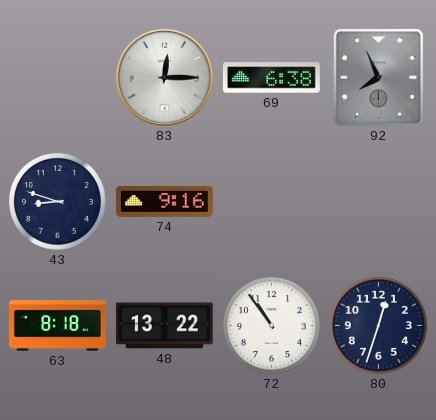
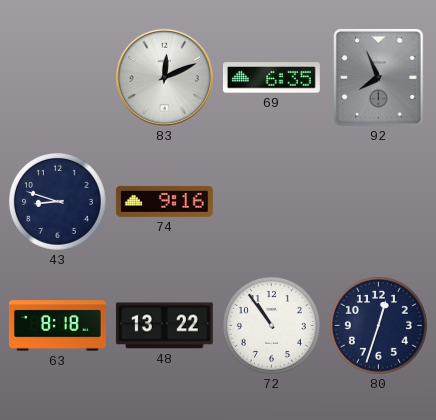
83: 12:15 -> 12:11
69: 6:38 -> 6:35
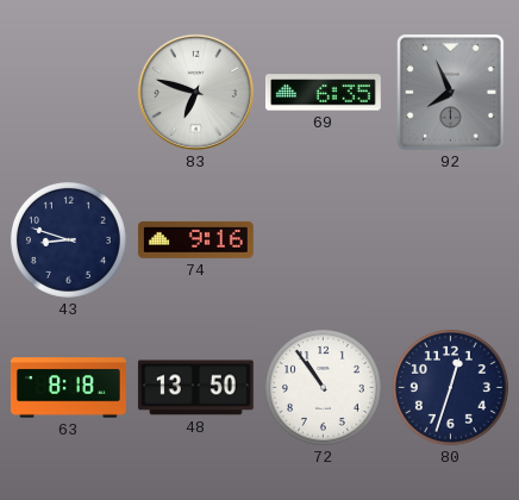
83: 12:11 -> 6:48
48: 13:22 -> 13:50
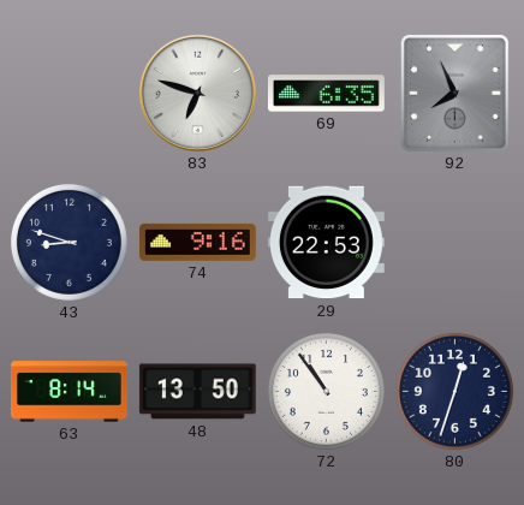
29: none -> 22:53
63: 8:18 -> 8:14
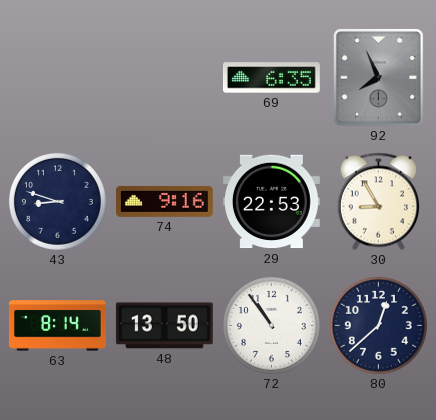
83: 6:48 -> none
30: none -> 8:55
80: 12:33 -> 12:38
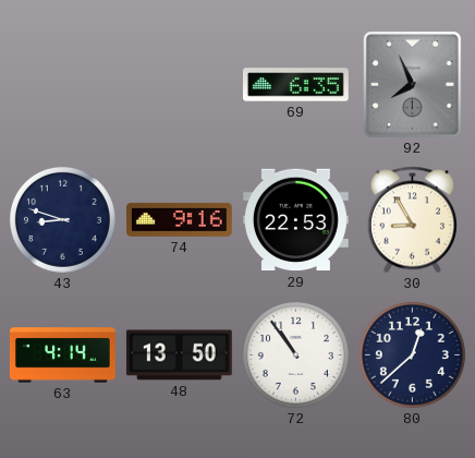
63: 8:14 -> 4:14
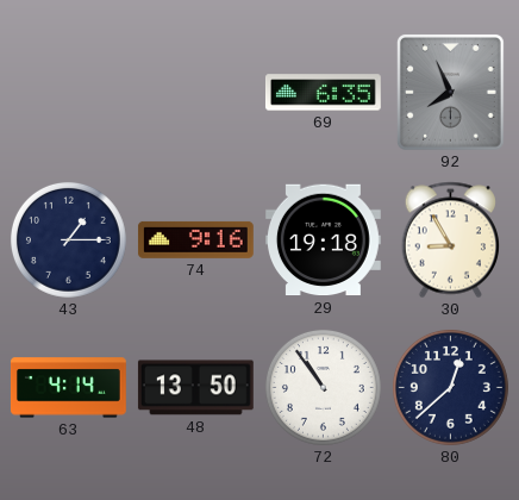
43: 8:48 -> 1:15
29: 22:53 -> 19:18
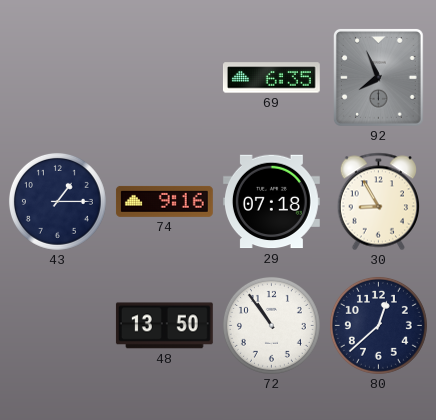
29: 19:18 -> 07:18
63: 4:14 -> none
